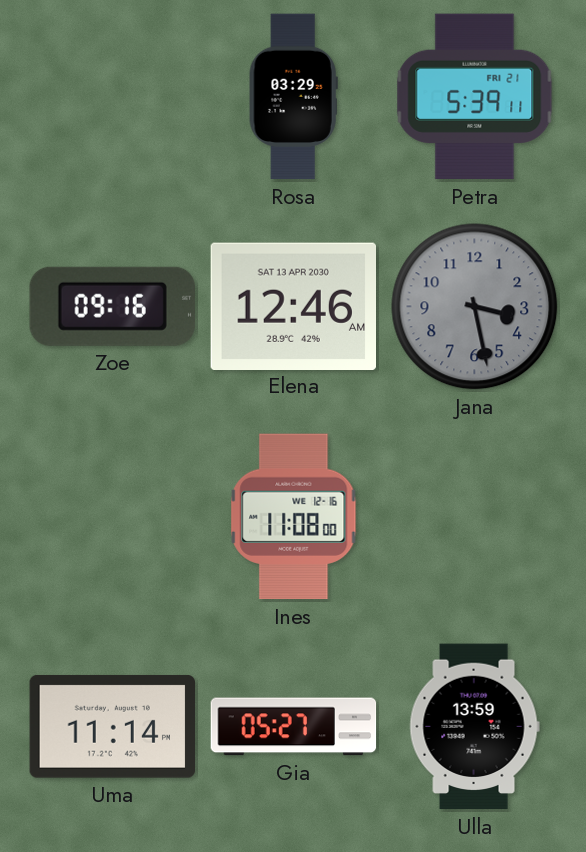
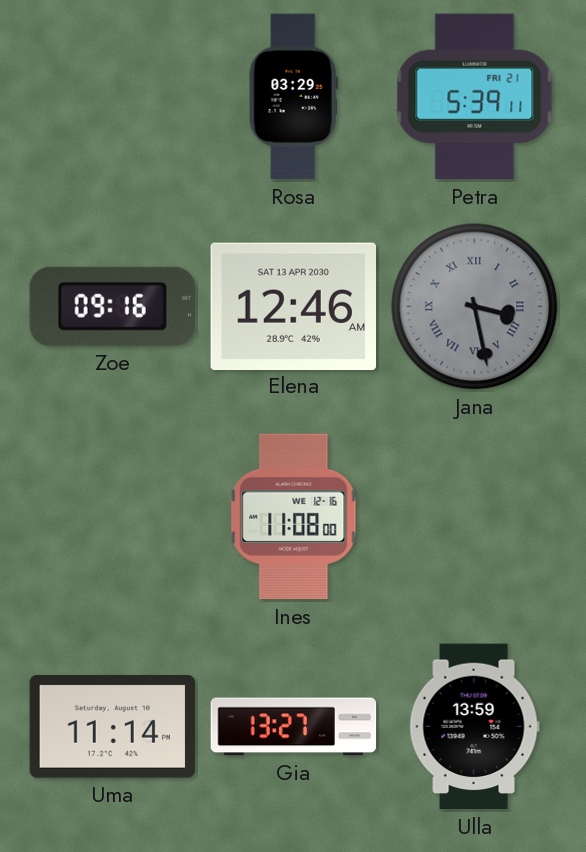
Jana numerals: Arabic -> Roman
Gia: 05:27 -> 13:27
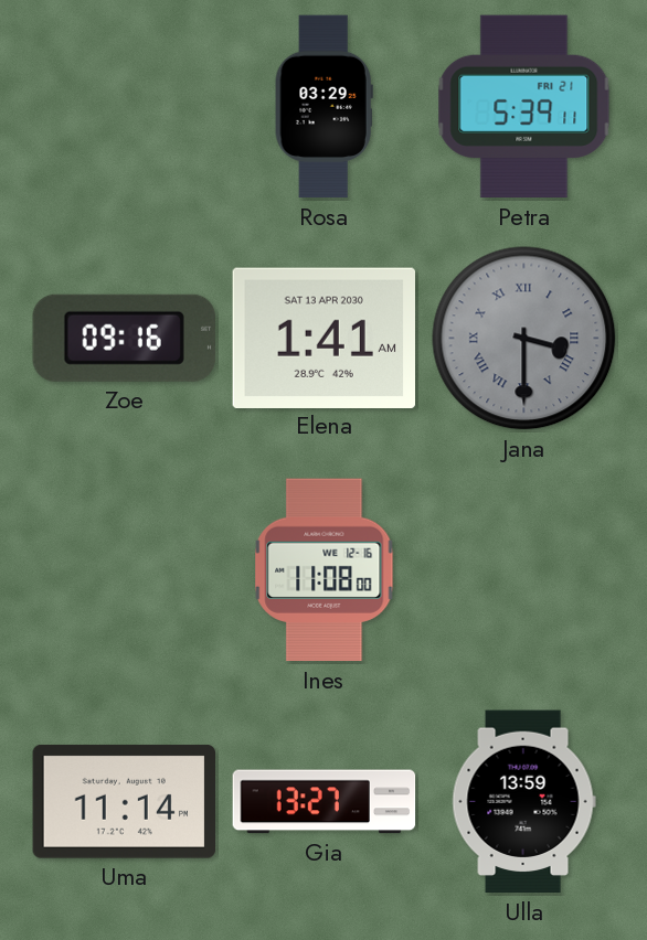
Elena: 12:46 -> 1:41
Jana: 3:28 -> 3:30
